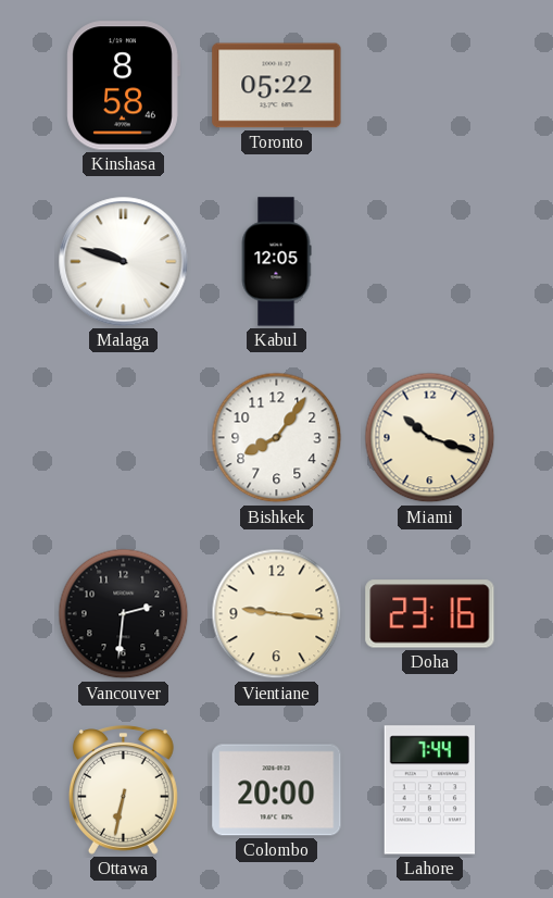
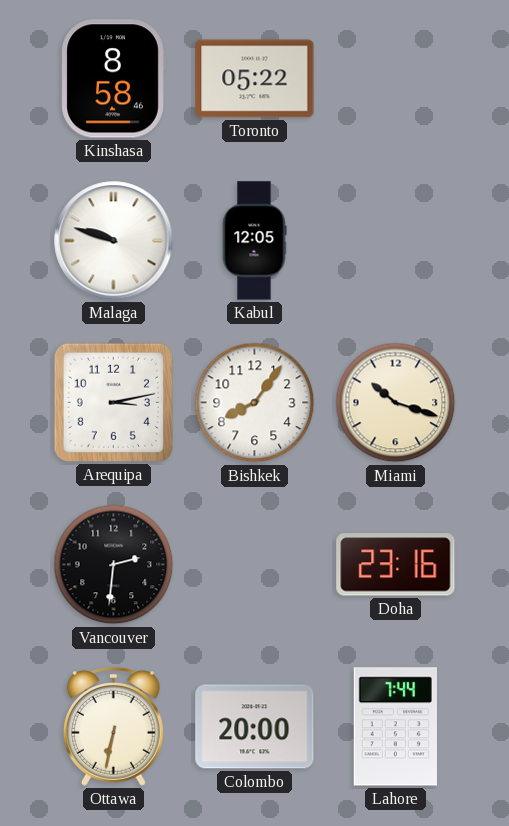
Arequipa: none -> 3:13
Vientiane: 9:16 -> none
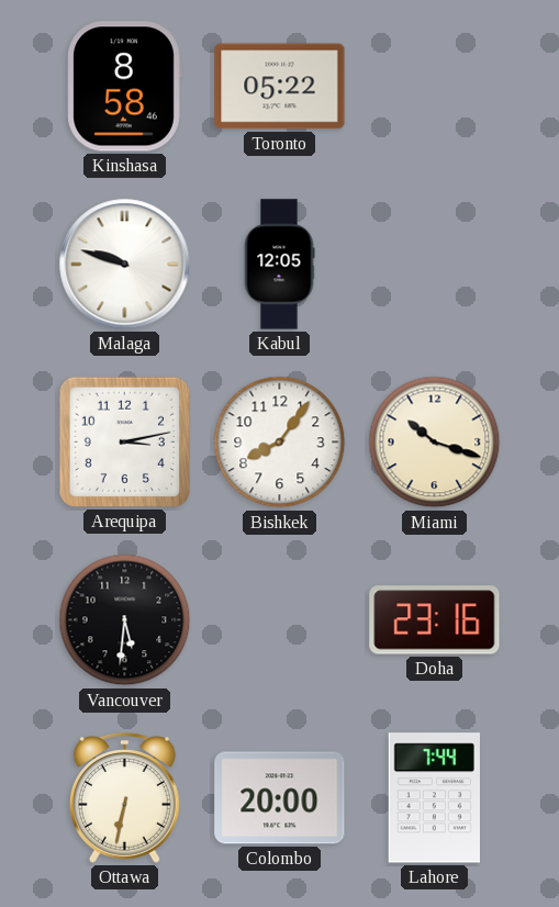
Vancouver: 2:31 -> 5:31
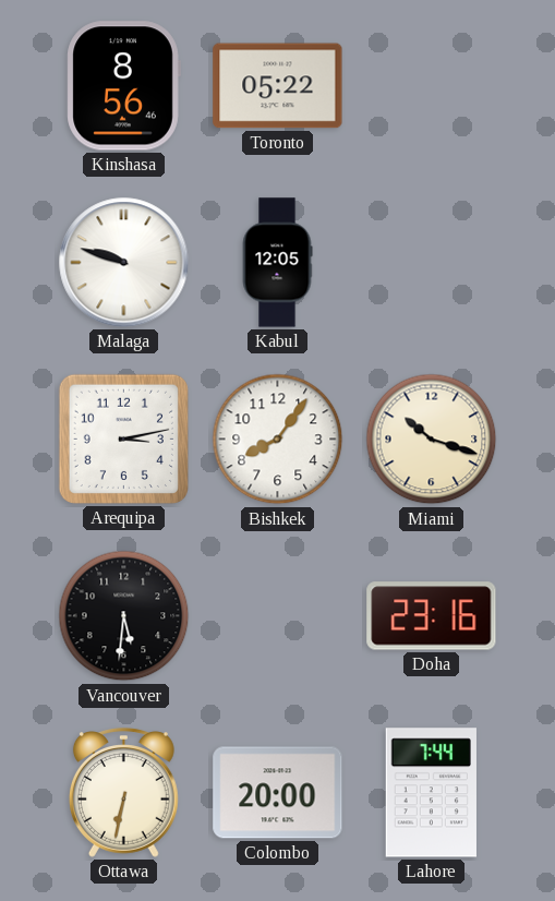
Kinshasa: 8:58 -> 8:56
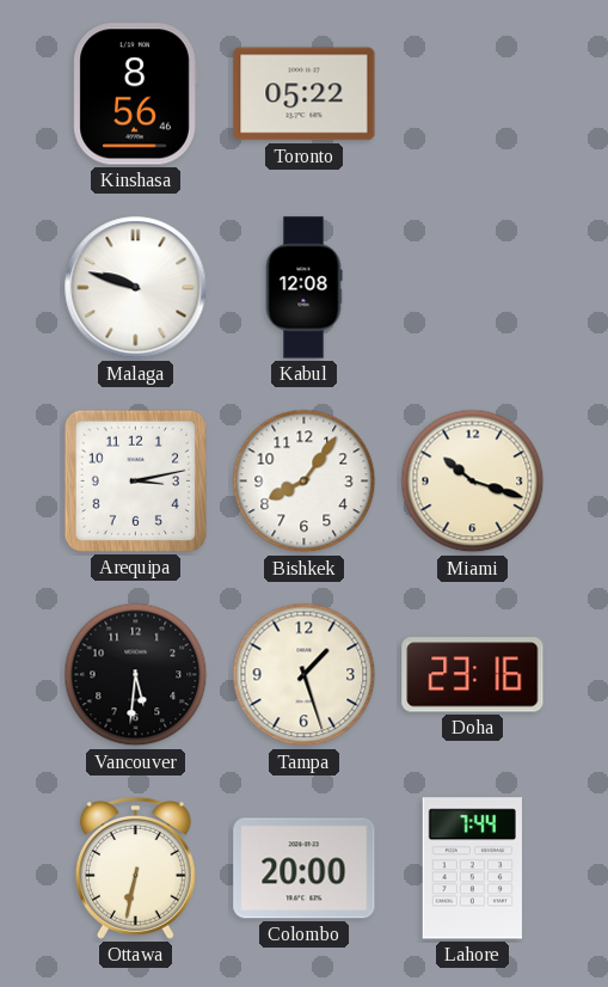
Kabul: 12:05 -> 12:08
Tampa: none -> 1:27
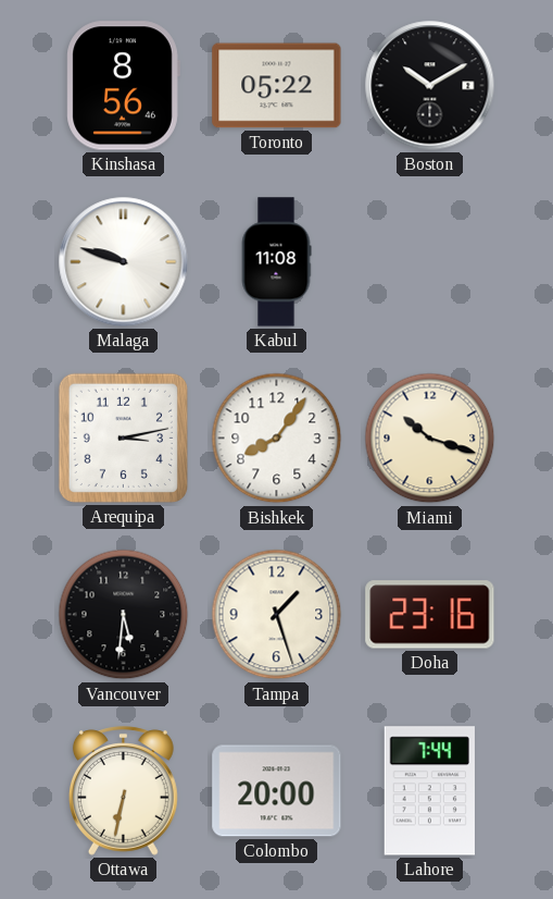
Boston: none -> 10:10
Kabul: 12:08 -> 11:08
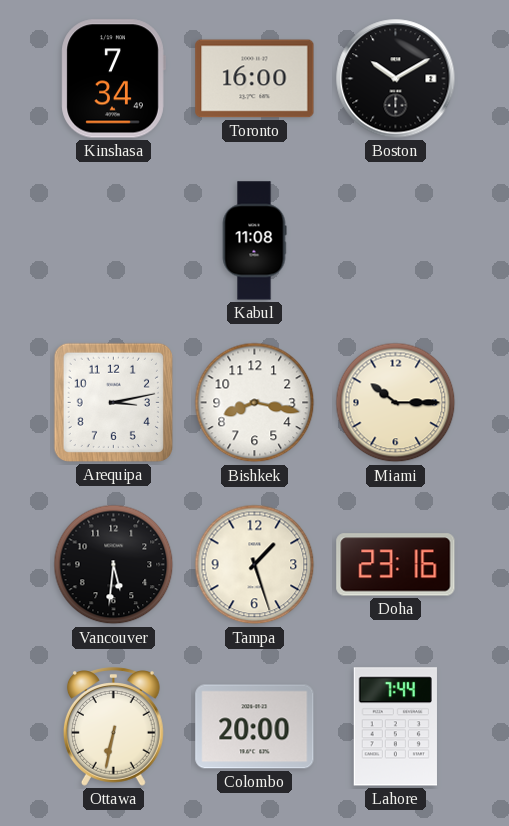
Kinshasa: 8:56 -> 7:34
Toronto: 05:22 -> 16:00
Malaga: 9:48 -> none
Bishkek: 8:06 -> 8:17
Miami: 10:18 -> 10:15
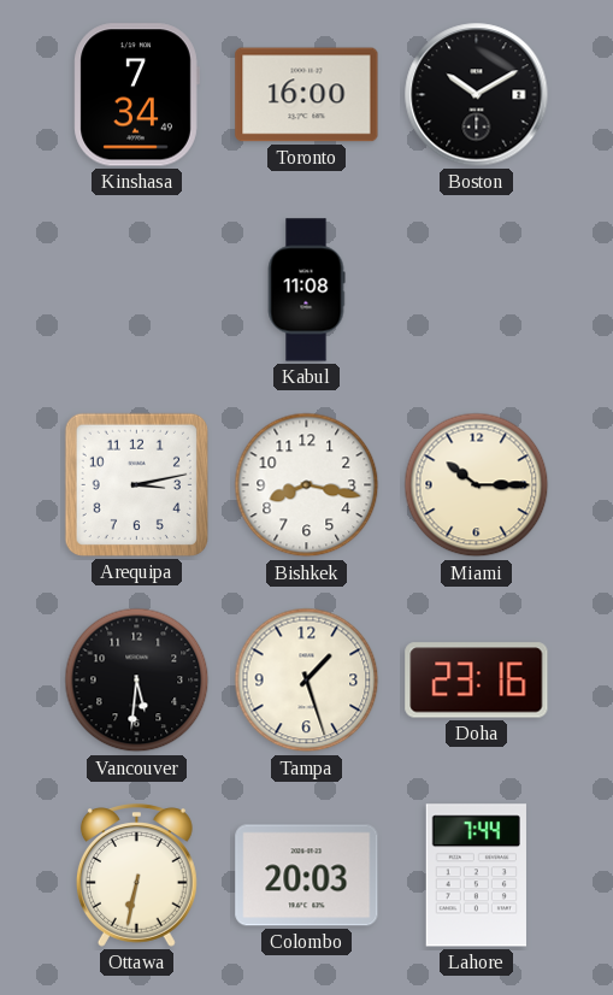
Colombo: 20:00 -> 20:03
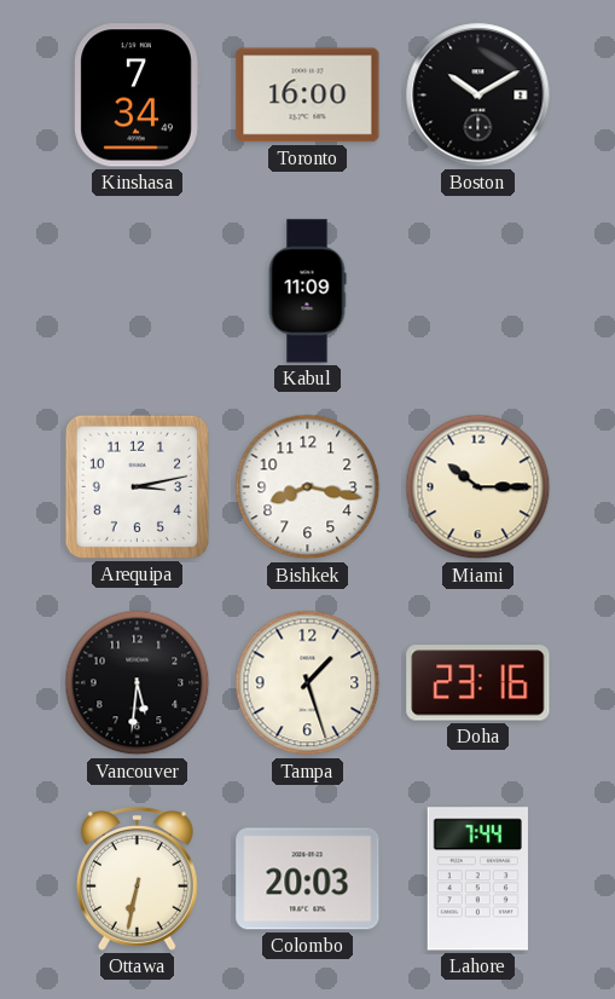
Kabul: 11:08 -> 11:09
